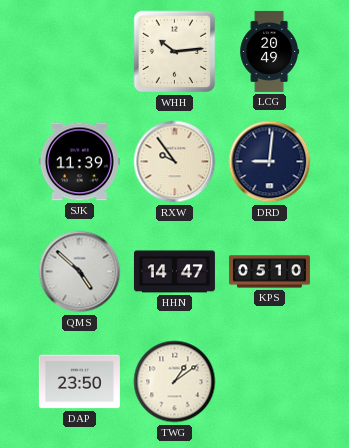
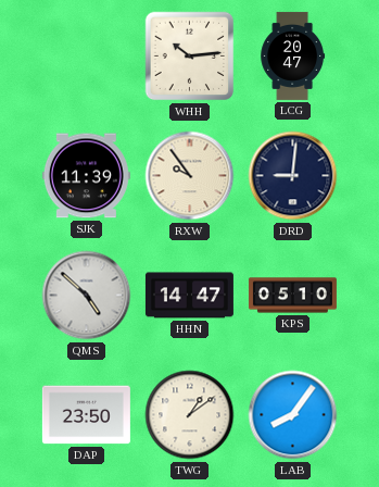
LCG: 20:49 -> 20:47
LAB: none -> 8:06
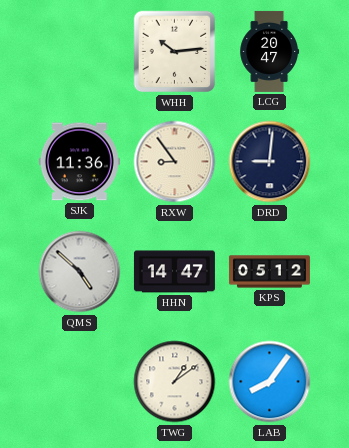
SJK: 11:39 -> 11:36
RXW: 9:54 -> 8:54
KPS: 05:10 -> 05:12
DAP: 23:50 -> none
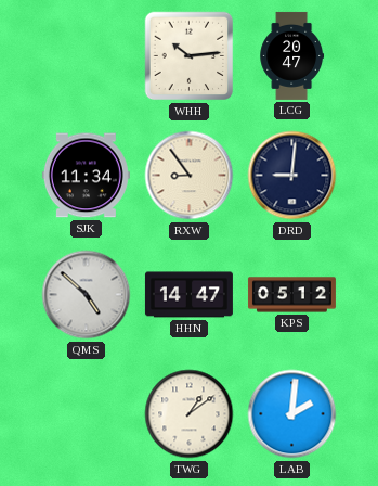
SJK: 11:36 -> 11:34
LAB: 8:06 -> 2:01
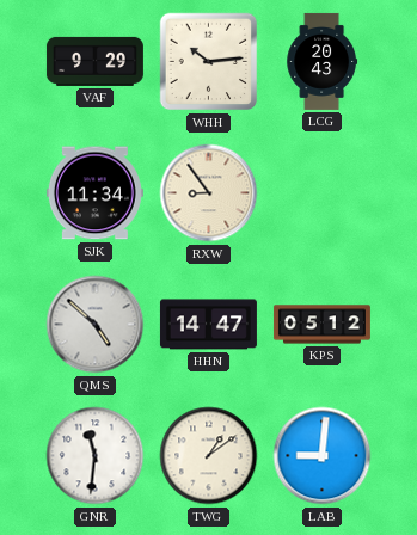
VAF: none -> 9:29
LCG: 20:47 -> 20:43
DRD: 9:01 -> none
GNR: none -> 11:31
LAB: 2:01 -> 9:01
